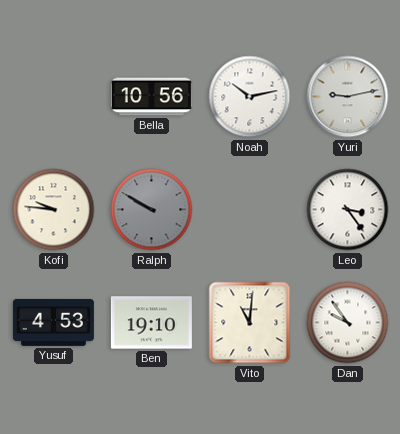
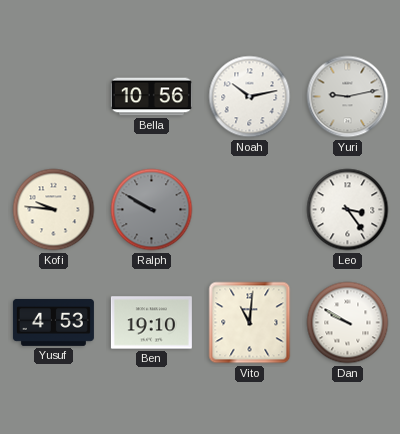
Dan: 9:54 -> 9:50
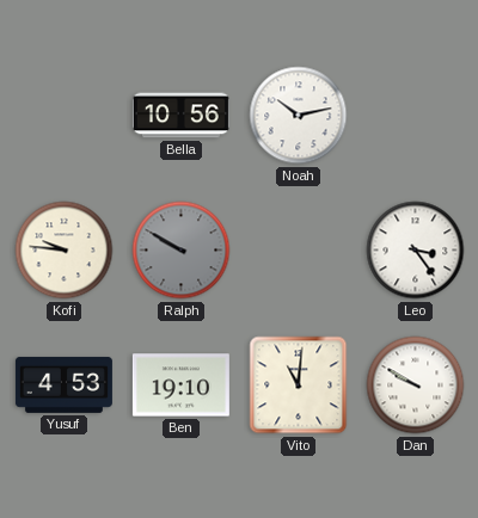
Yuri: 9:13 -> none
